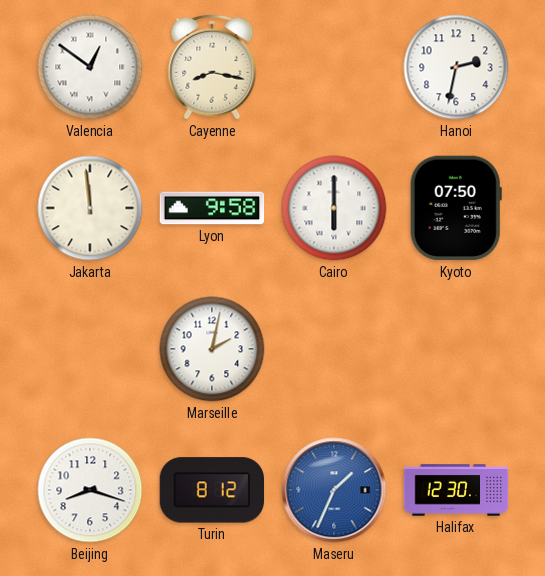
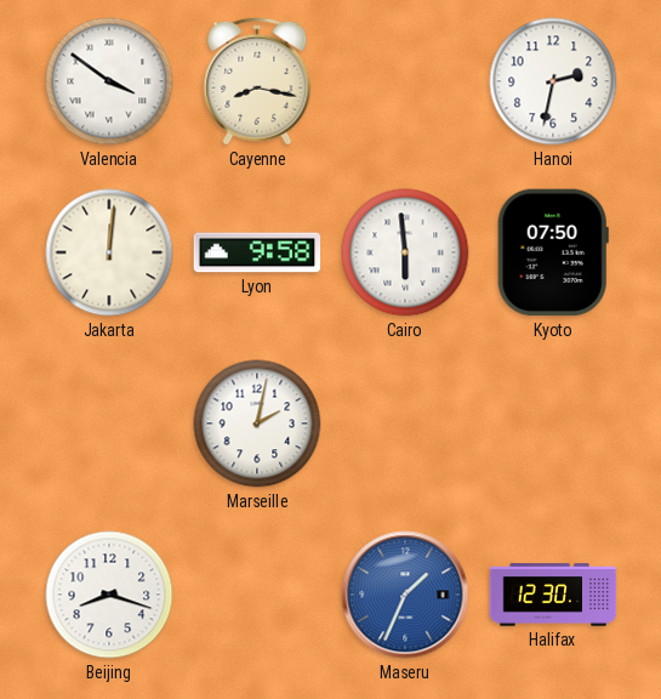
Valencia: 12:51 -> 3:51
Jakarta: 11:59 -> 12:01
Cairo: 6:00 -> 5:59
Turin: 8:12 -> none
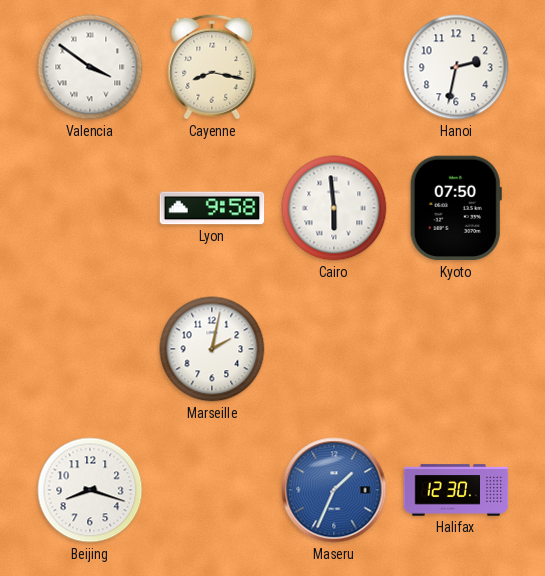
Jakarta: 12:01 -> none
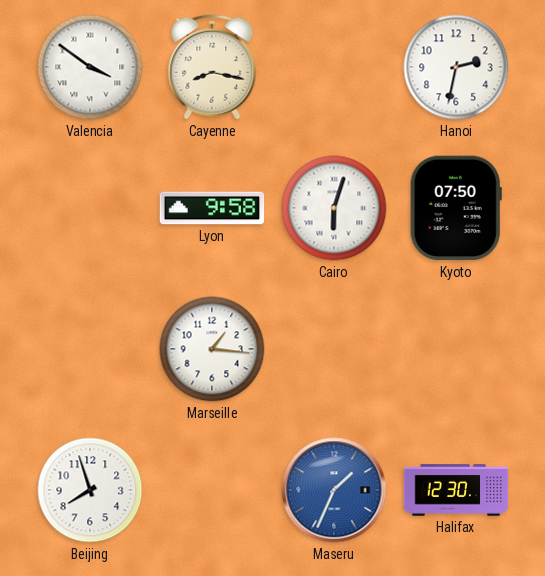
Cairo: 5:59 -> 6:03
Marseille: 2:02 -> 1:16
Beijing: 8:18 -> 7:57
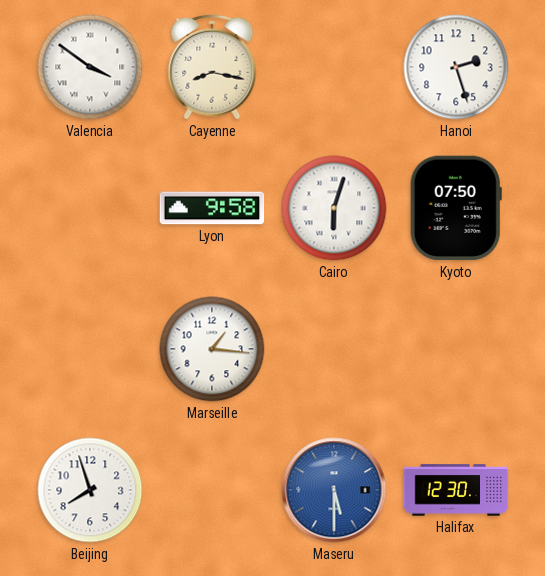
Hanoi: 2:32 -> 2:27
Maseru: 1:34 -> 5:30
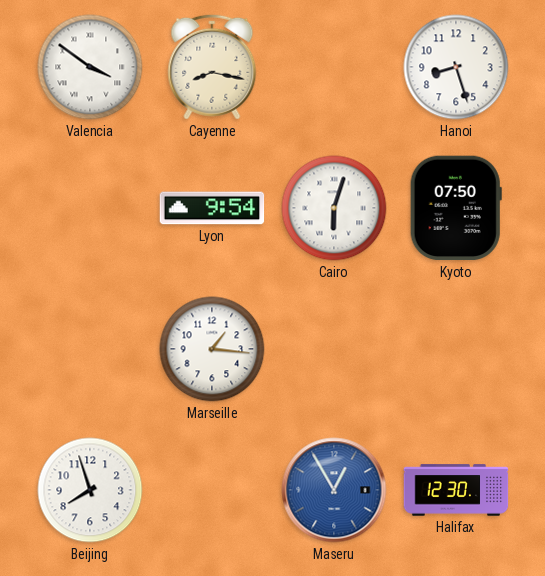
Hanoi: 2:27 -> 8:27
Lyon: 9:58 -> 9:54
Maseru: 5:30 -> 12:55
